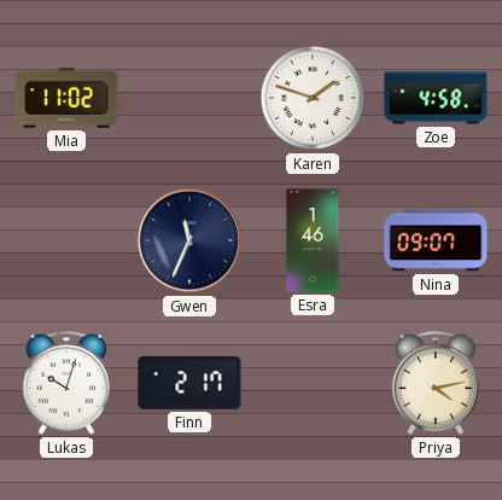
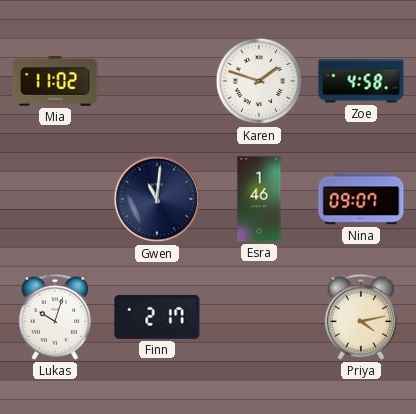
Gwen: 11:34 -> 11:01
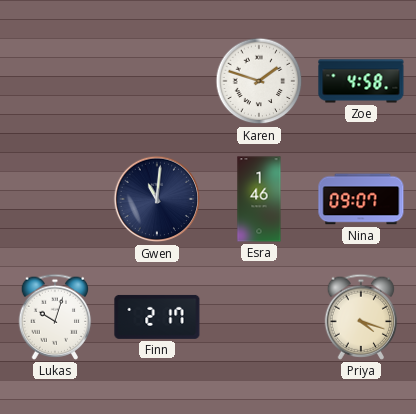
Mia: 11:02 -> none
Priya: 4:13 -> 4:18
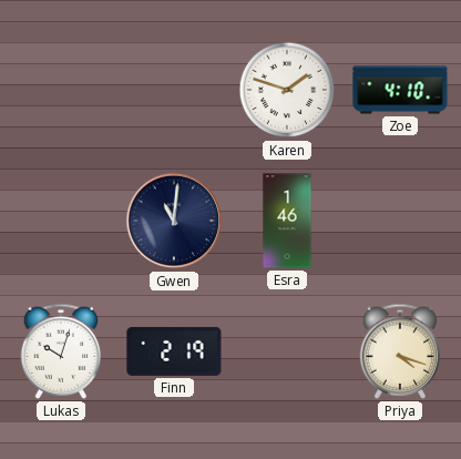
Zoe: 4:58 -> 4:10
Nina: 09:07 -> none
Finn: 2:17 -> 2:19
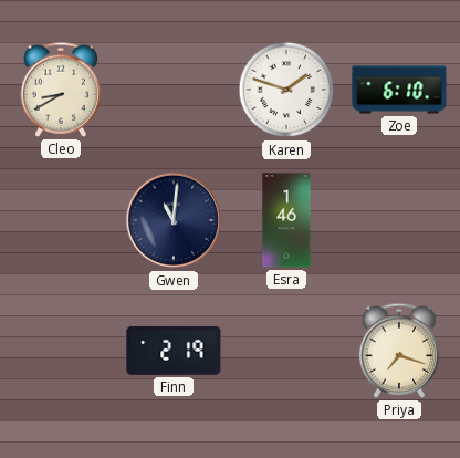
Cleo: none -> 8:40
Zoe: 4:10 -> 6:10
Lukas: 10:03 -> none
Priya: 4:18 -> 7:18
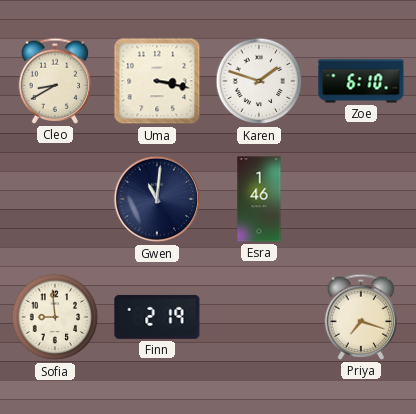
Uma: none -> 3:17
Sofia: none -> 8:59
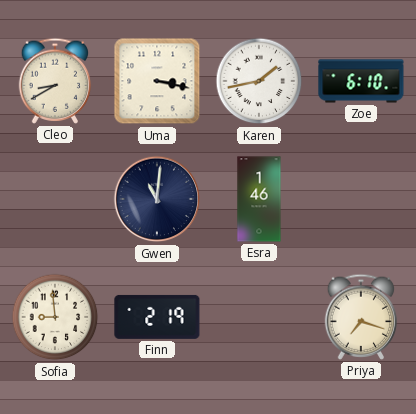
Karen: 1:48 -> 1:43
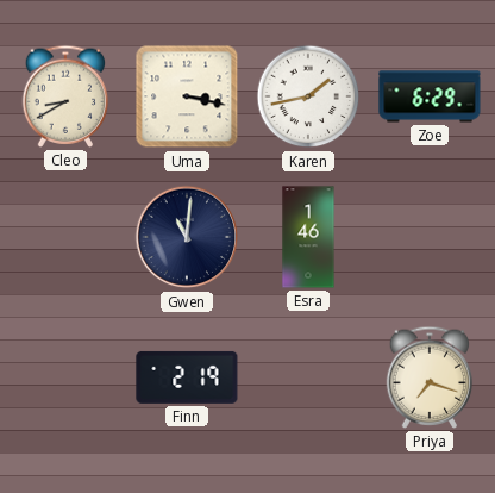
Zoe: 6:10 -> 6:29
Sofia: 8:59 -> none
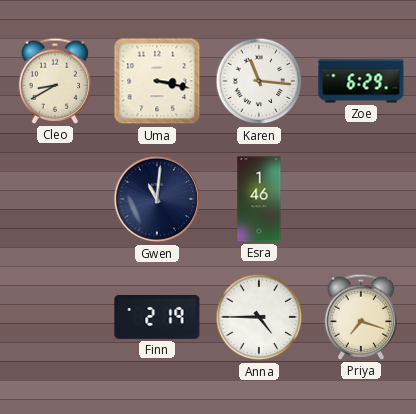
Karen: 1:43 -> 11:16
Anna: none -> 4:45
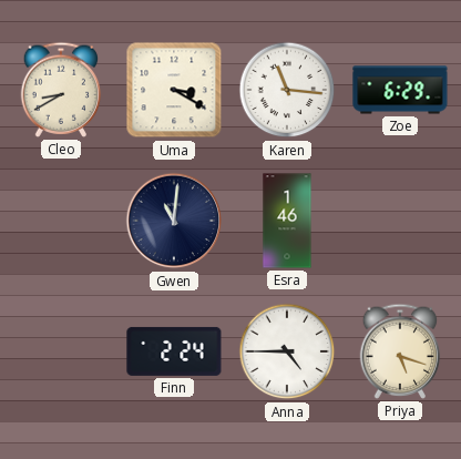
Uma: 3:17 -> 3:20
Finn: 2:19 -> 2:24
Priya: 7:18 -> 5:18
